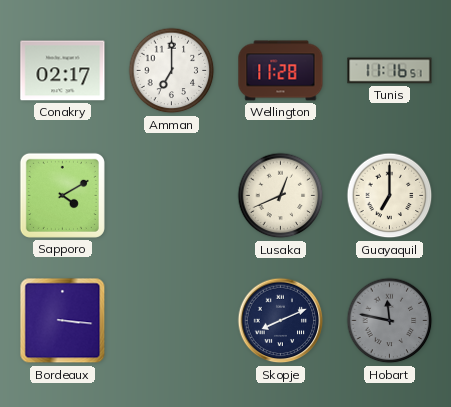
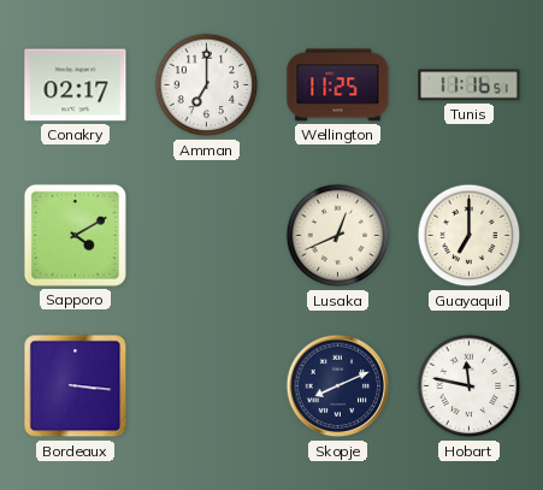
Wellington: 11:28 -> 11:25
Hobart dial: grey -> white
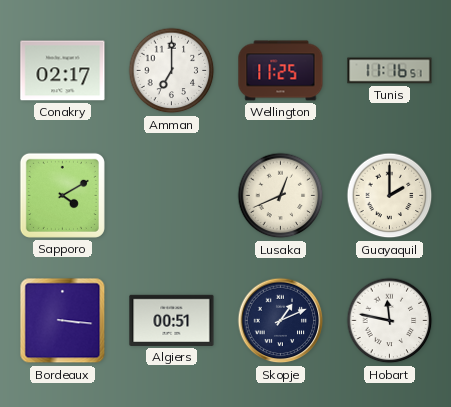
Guayaquil: 7:00 -> 2:00
Algiers: none -> 00:51
Skopje: 8:11 -> 1:11
